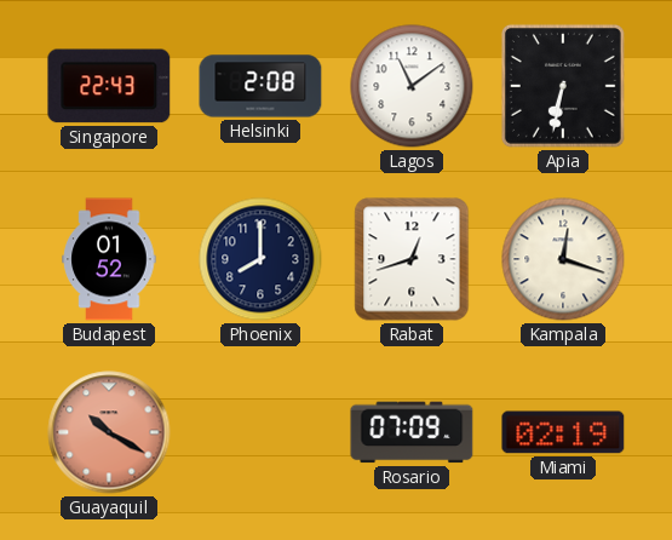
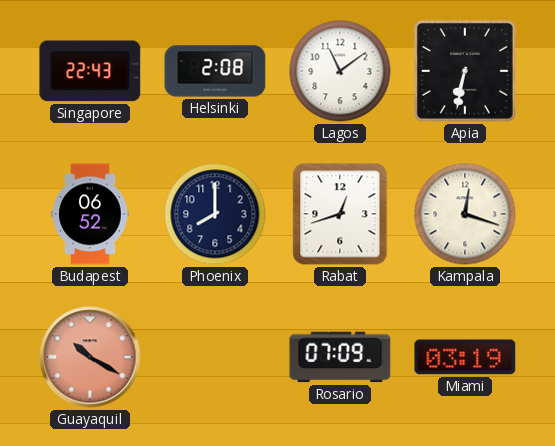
Budapest: 01:52 -> 06:52
Miami: 02:19 -> 03:19
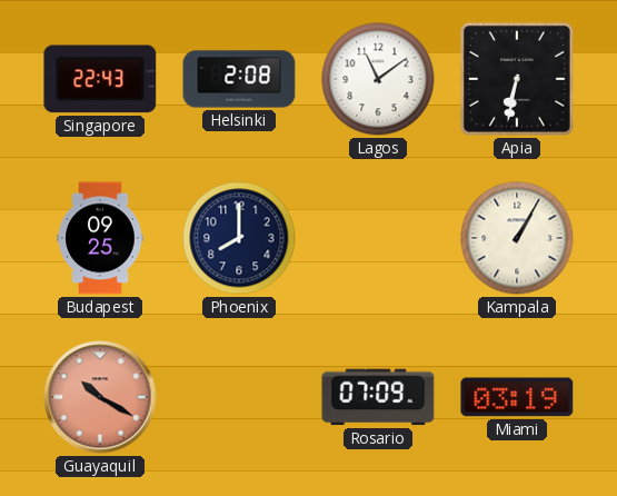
Budapest: 06:52 -> 09:25
Rabat: 12:42 -> none
Kampala: 12:18 -> 1:05
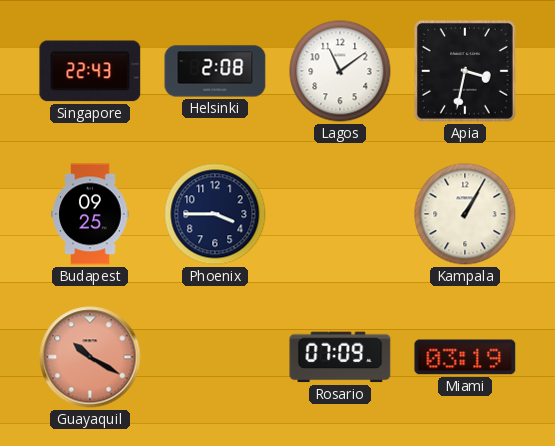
Apia: 6:32 -> 3:32
Phoenix: 8:00 -> 3:45
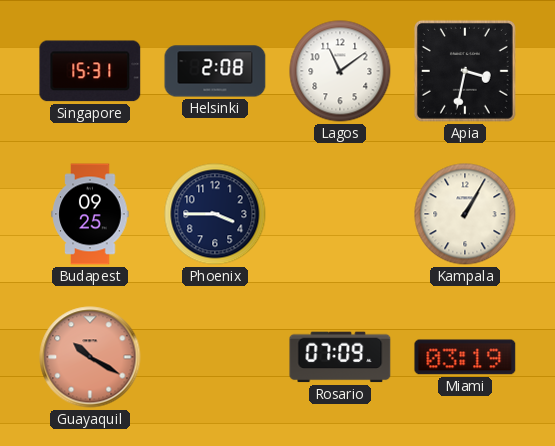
Singapore: 22:43 -> 15:31
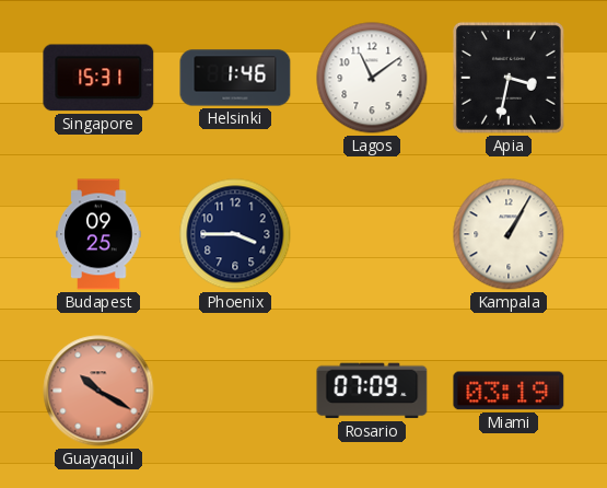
Helsinki: 2:08 -> 1:46
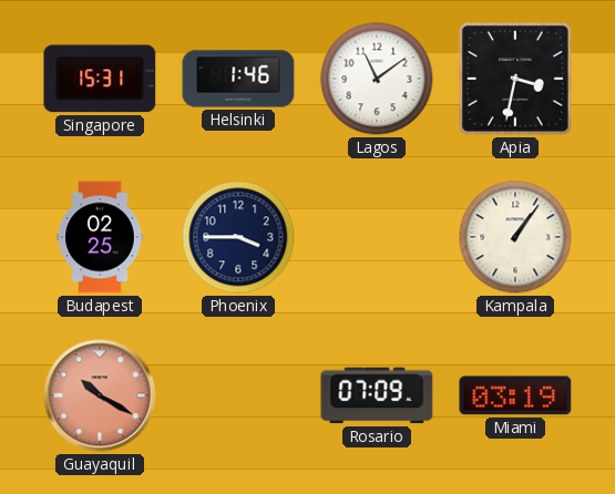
Budapest: 09:25 -> 02:25
Kampala: 1:05 -> 1:06
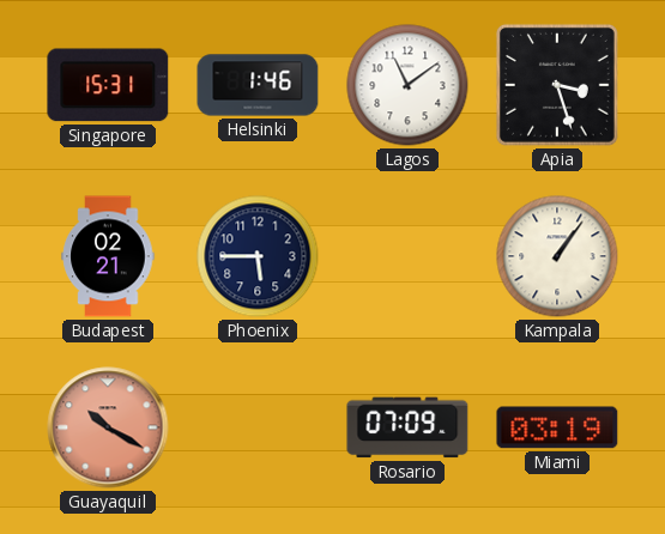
Apia: 3:32 -> 3:27
Budapest: 02:25 -> 02:21
Phoenix: 3:45 -> 5:45
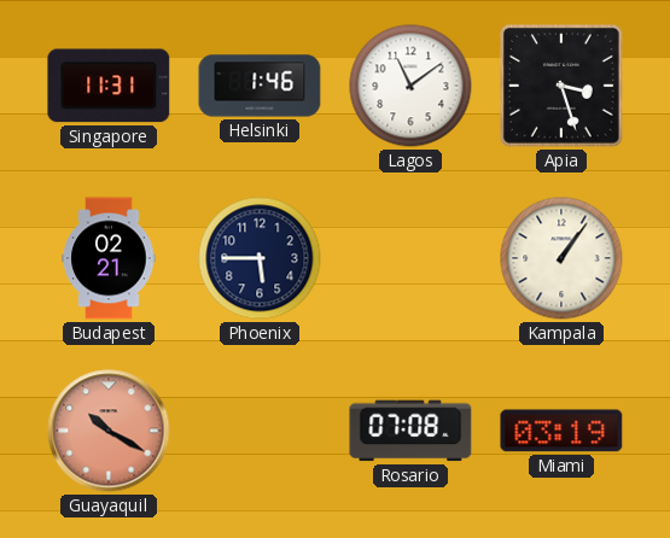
Singapore: 15:31 -> 11:31
Rosario: 07:09 -> 07:08
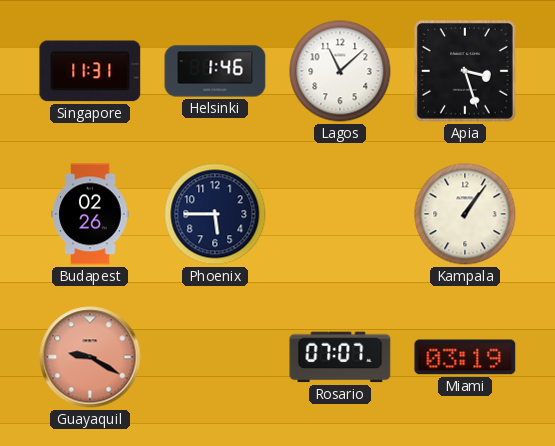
Lagos: 11:09 -> 11:08
Budapest: 02:21 -> 02:26
Guayaquil: 10:20 -> 9:20
Rosario: 07:08 -> 07:07
